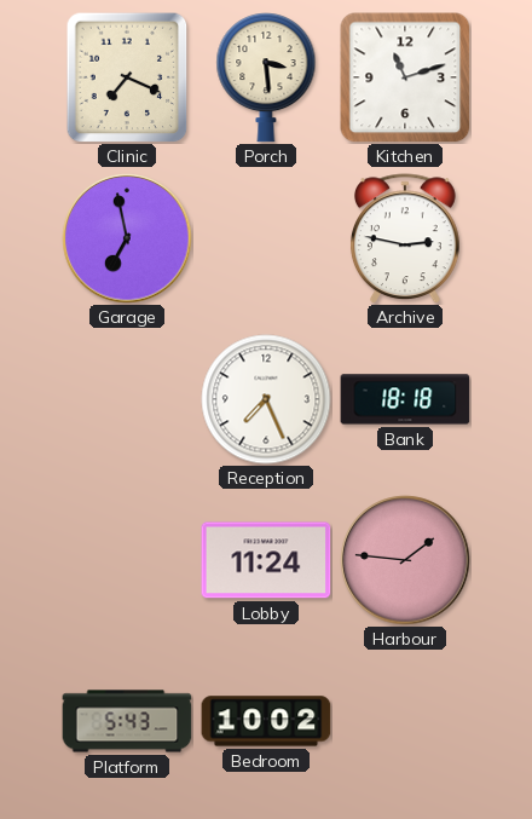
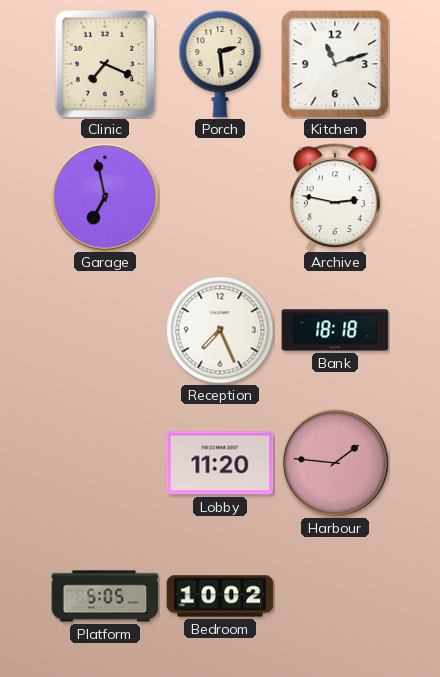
Porch: 3:29 -> 2:29
Lobby: 11:24 -> 11:20
Platform: 5:43 -> 5:05
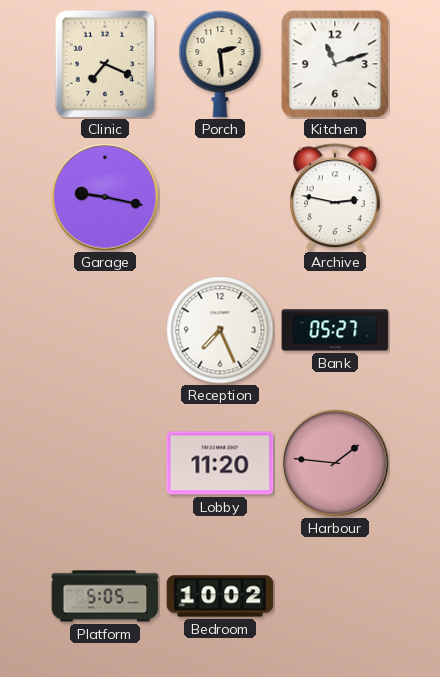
Garage: 6:58 -> 9:17
Bank: 18:18 -> 05:27
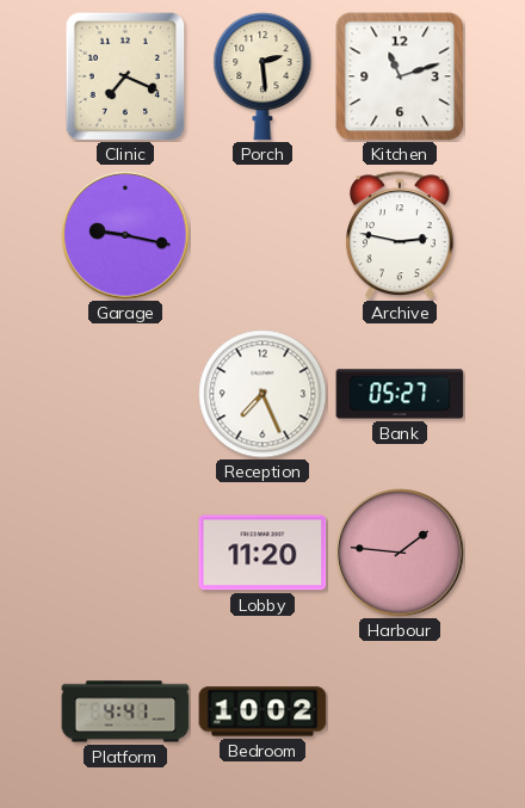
Platform: 5:05 -> 4:41
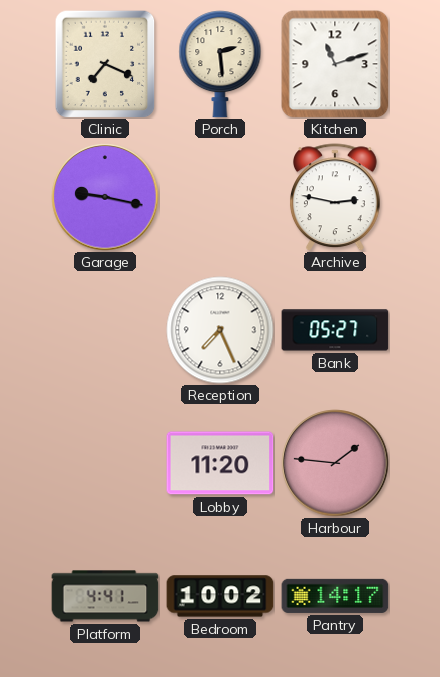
Pantry: none -> 14:17
